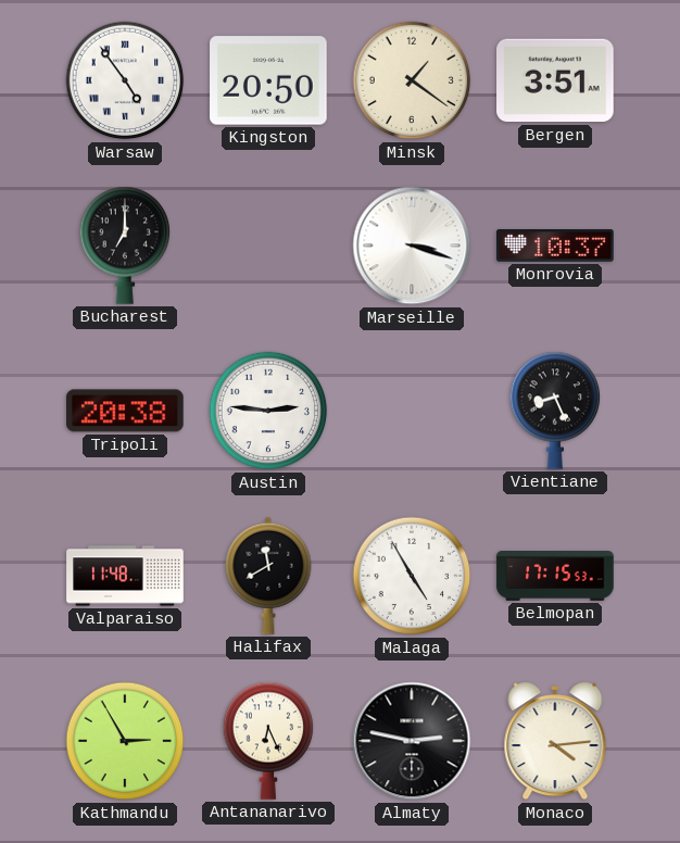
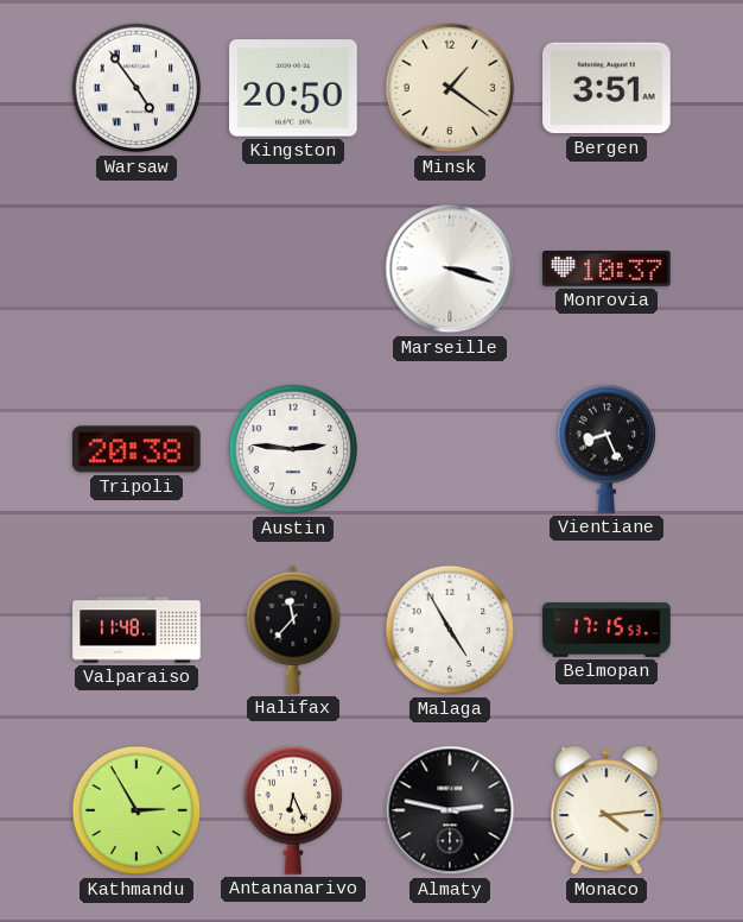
Bucharest: 7:00 -> none
Halifax: 11:40 -> 11:37
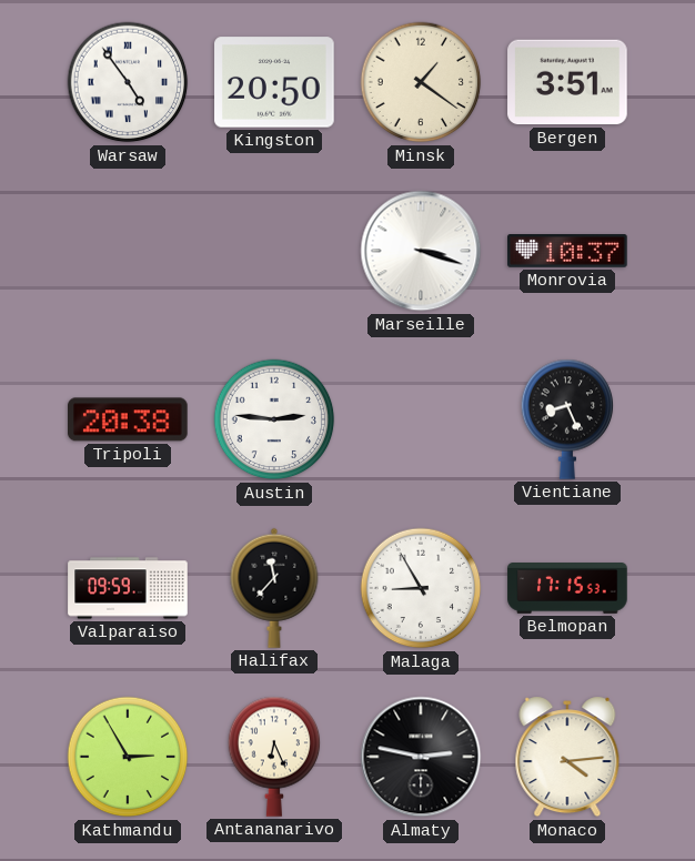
Valparaiso: 11:48 -> 09:59
Malaga: 4:55 -> 8:55
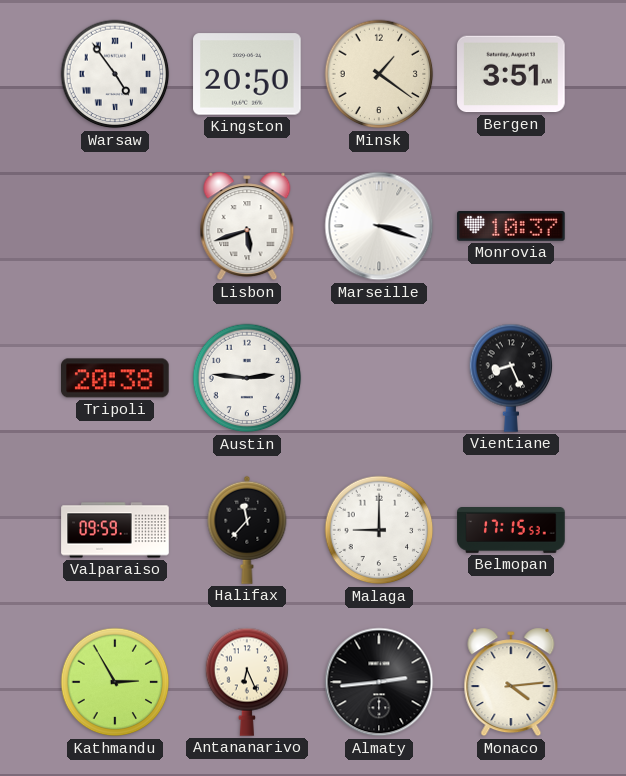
Lisbon: none -> 5:42
Malaga: 8:55 -> 9:00
Almaty: 2:47 -> 2:44
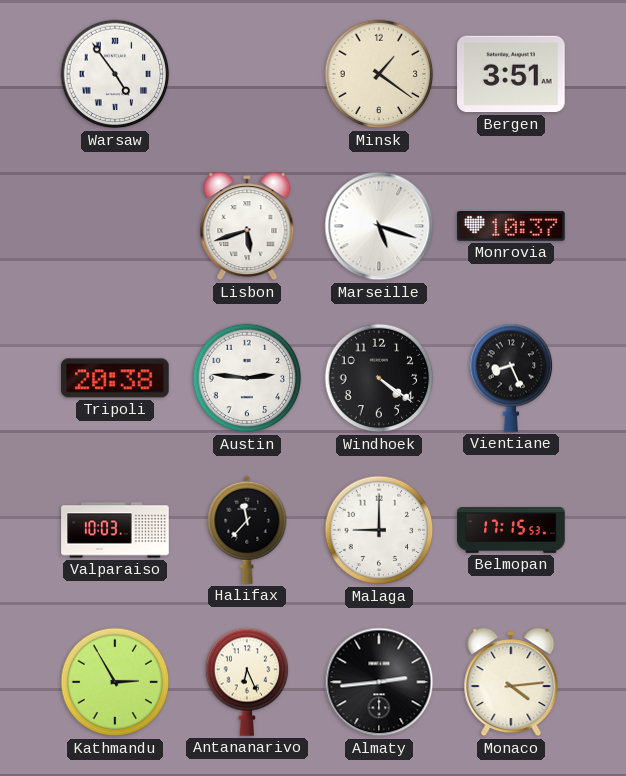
Kingston: 20:50 -> none
Marseille: 3:18 -> 5:18
Windhoek: none -> 4:21
Valparaiso: 09:59 -> 10:03
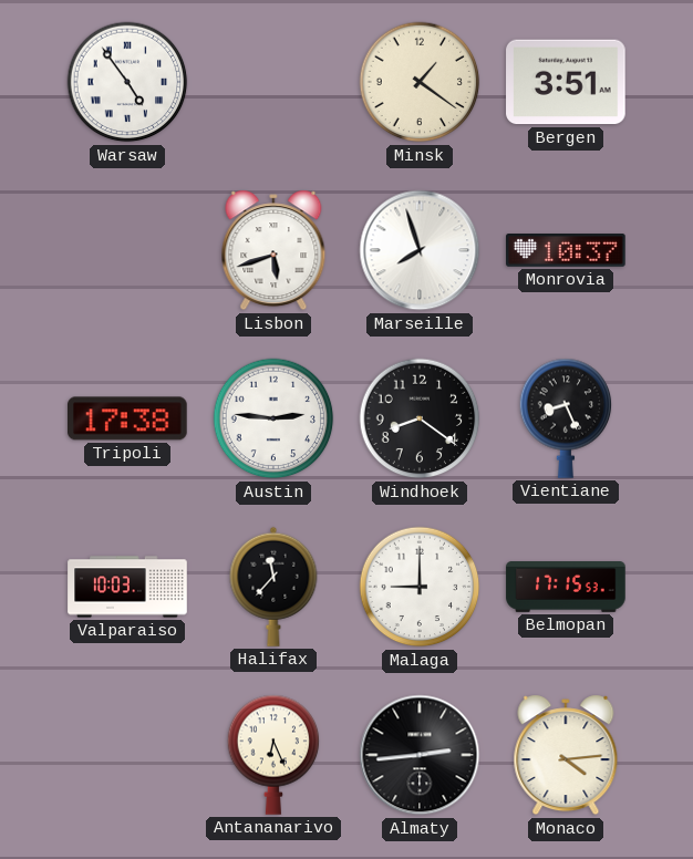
Marseille: 5:18 -> 7:57
Tripoli: 20:38 -> 17:38
Windhoek: 4:21 -> 8:21
Kathmandu: 2:55 -> none
